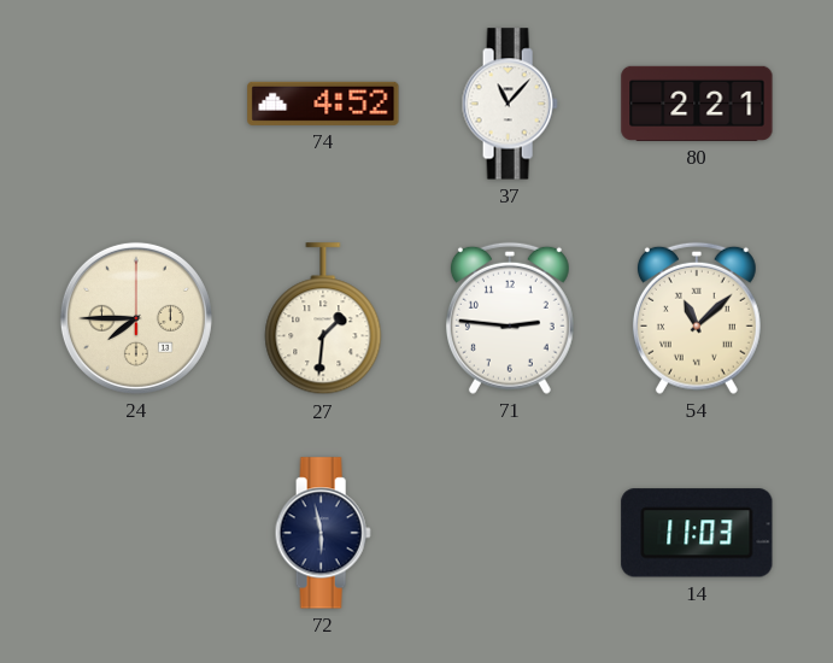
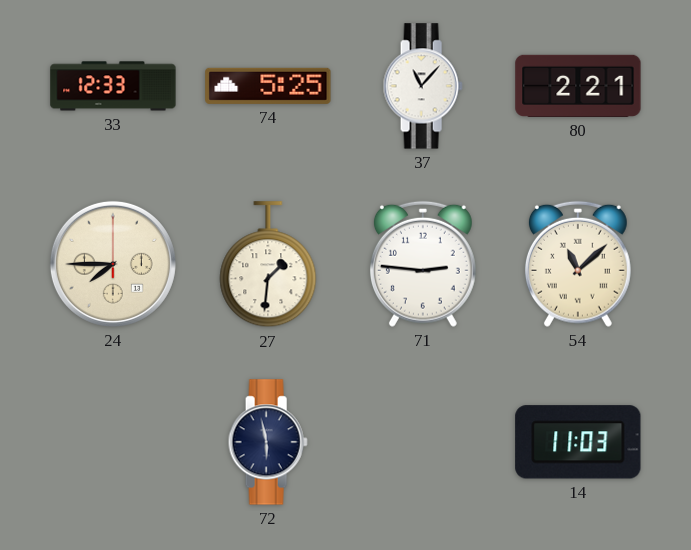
33: none -> 12:33
74: 4:52 -> 5:25
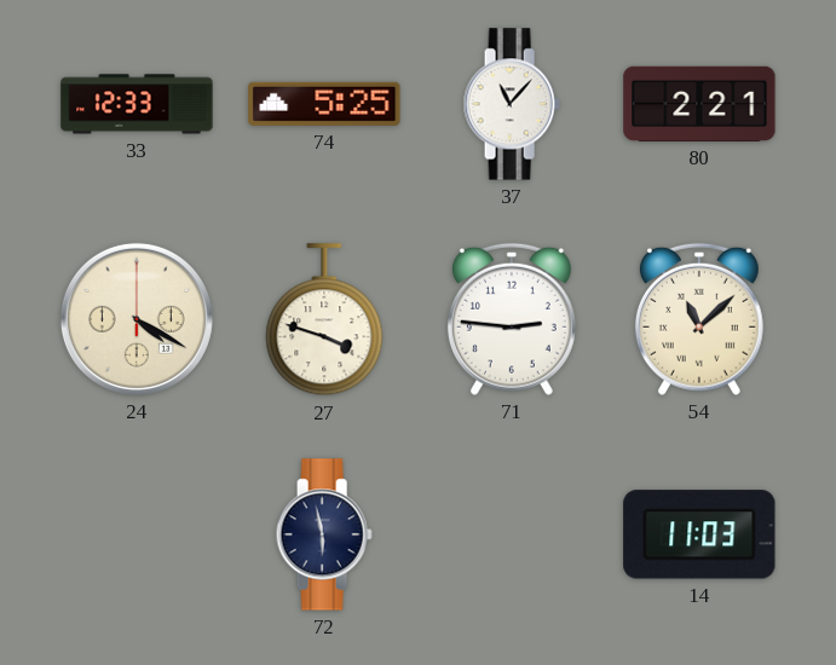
24: 7:45 -> 4:20
27: 1:31 -> 3:48
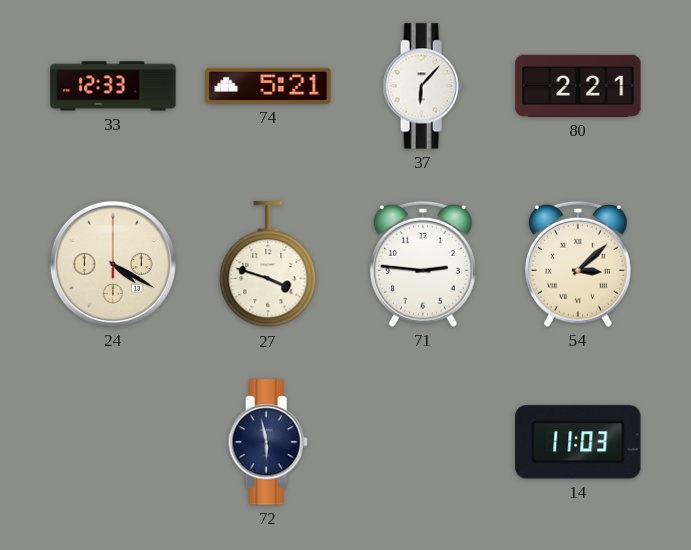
74: 5:25 -> 5:21
37: 11:07 -> 6:07
54: 11:08 -> 3:08
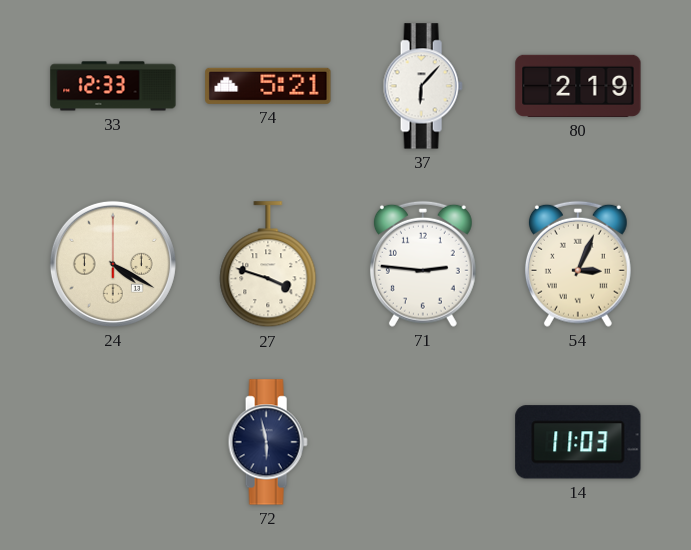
80: 2:21 -> 2:19
54: 3:08 -> 3:04
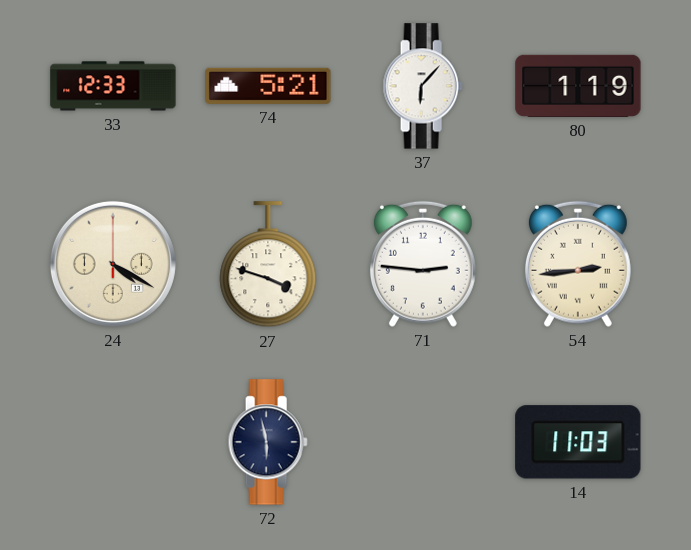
80: 2:19 -> 1:19
54: 3:04 -> 2:44
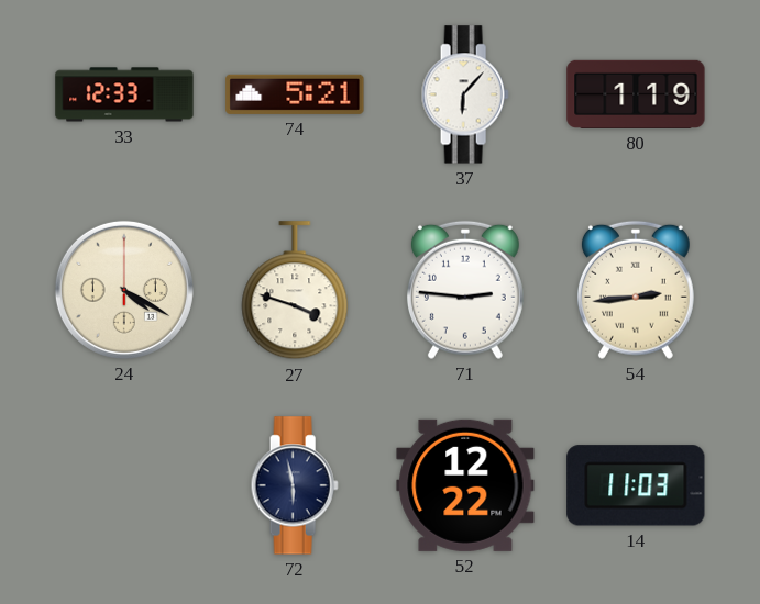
52: none -> 12:22
